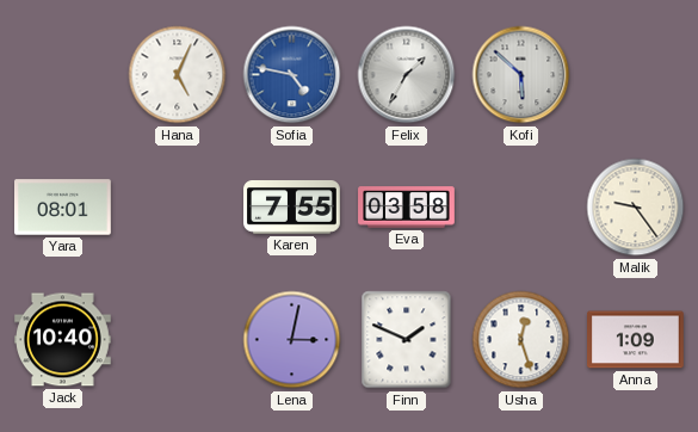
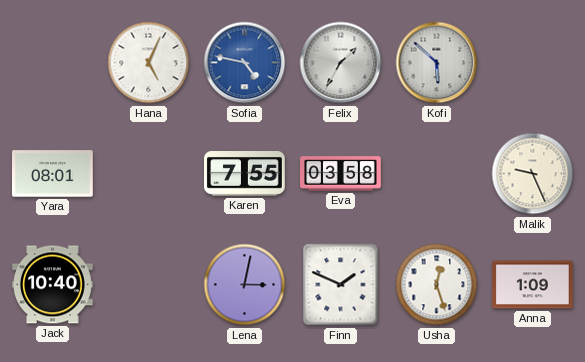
Malik: 9:24 -> 9:26
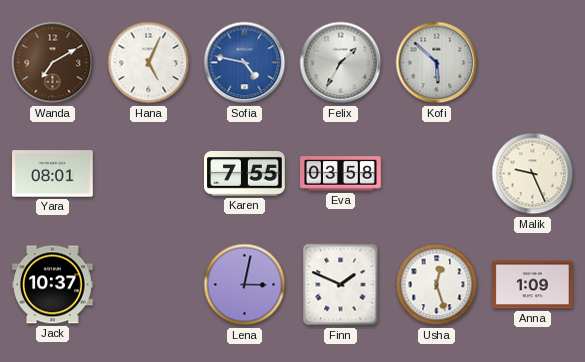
Wanda: none -> 7:10
Jack: 10:40 -> 10:37
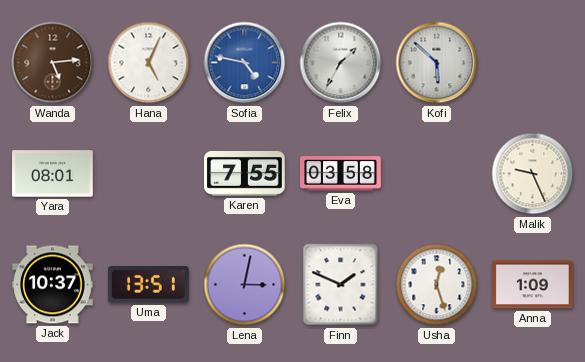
Wanda: 7:10 -> 5:14
Uma: none -> 13:51
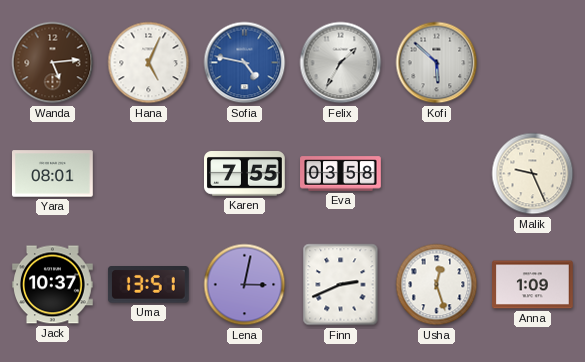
Finn: 1:49 -> 2:41
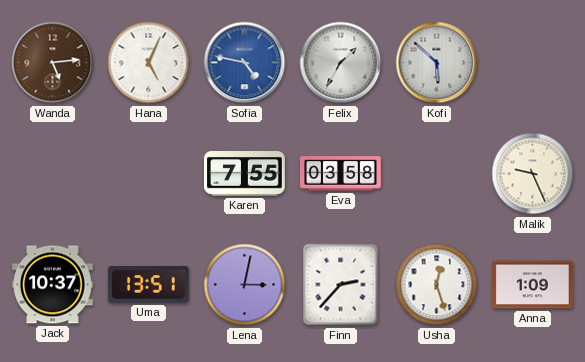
Yara: 08:01 -> none
Finn: 2:41 -> 2:37
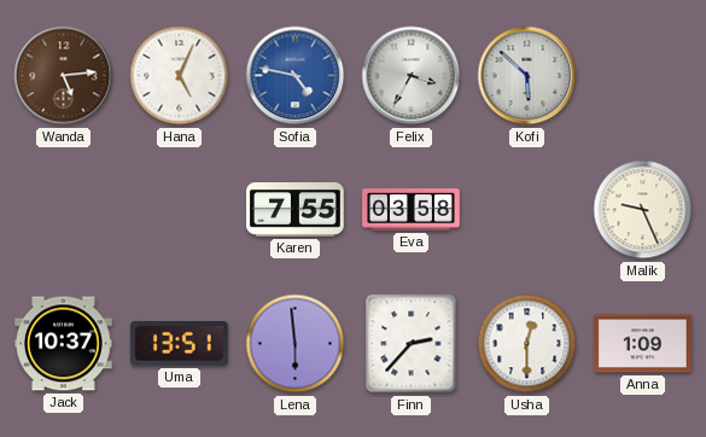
Felix: 1:35 -> 3:35
Lena: 3:02 -> 5:59
Usha: 12:27 -> 12:30
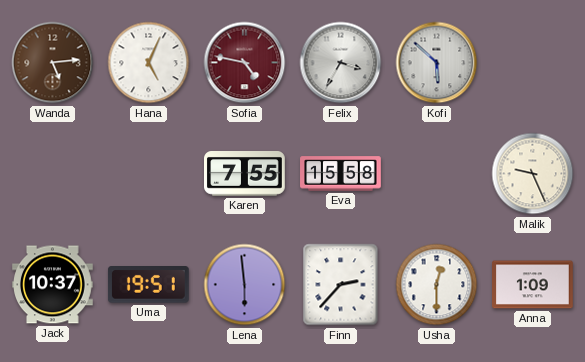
Sofia dial: blue -> burgundy
Eva: 03:58 -> 15:58
Uma: 13:51 -> 19:51
